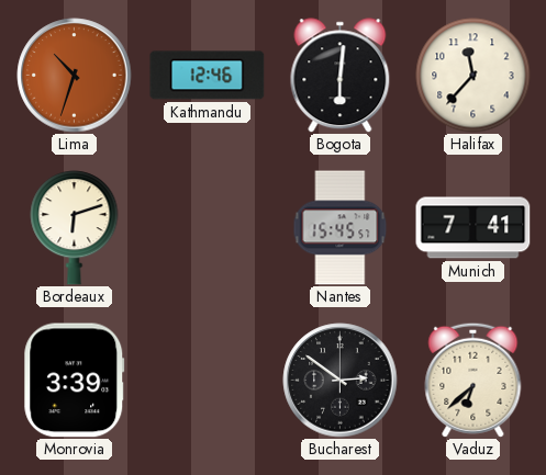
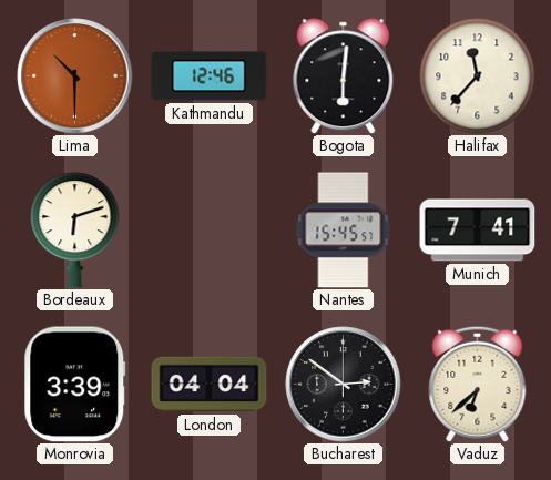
Lima: 10:33 -> 10:30
London: none -> 04:04
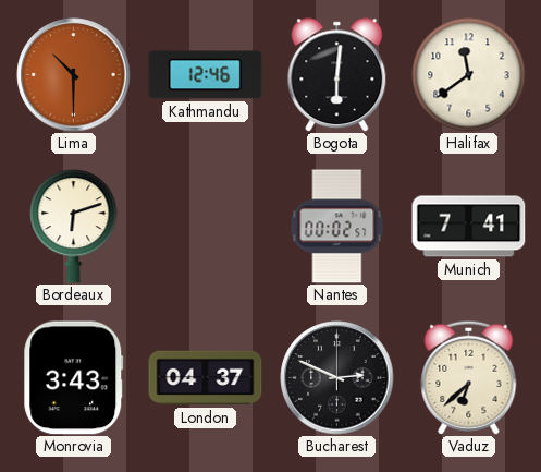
Halifax: 11:37 -> 11:39
Nantes: 15:45 -> 00:02
Monrovia: 3:39 -> 3:43
London: 04:04 -> 04:37
Bucharest: 2:51 -> 2:49
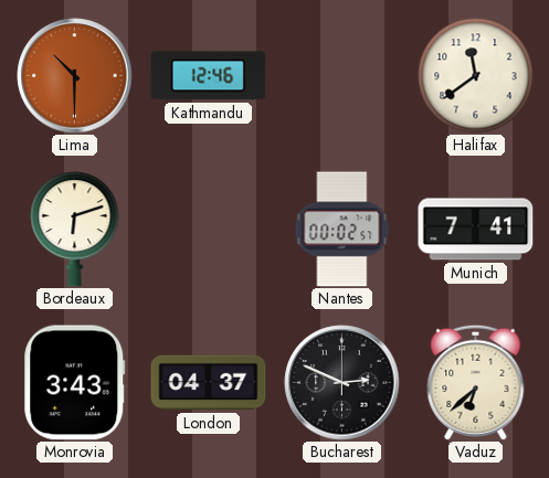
Bogota: 6:01 -> none
